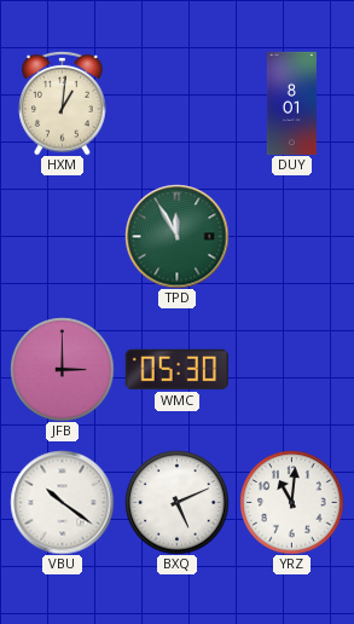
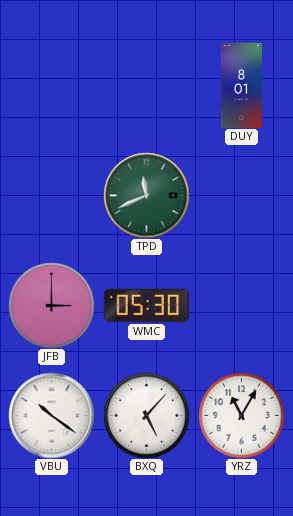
HXM: 1:01 -> none
TPD: 11:55 -> 11:41
BXQ: 5:11 -> 5:07
YRZ: 11:01 -> 11:05
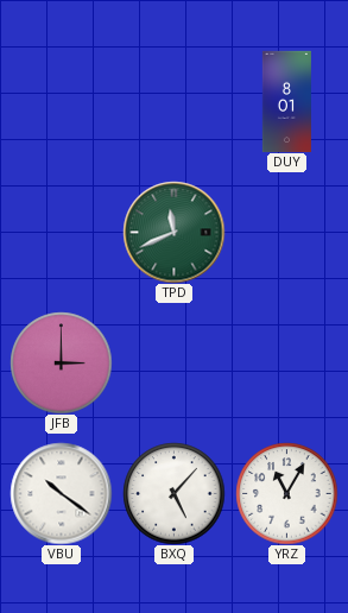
WMC: 05:30 -> none
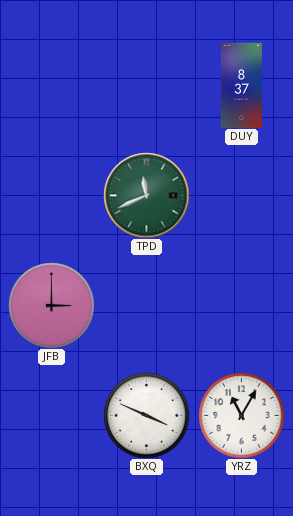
DUY: 8:01 -> 8:37
VBU: 10:21 -> none
BXQ: 5:07 -> 3:49
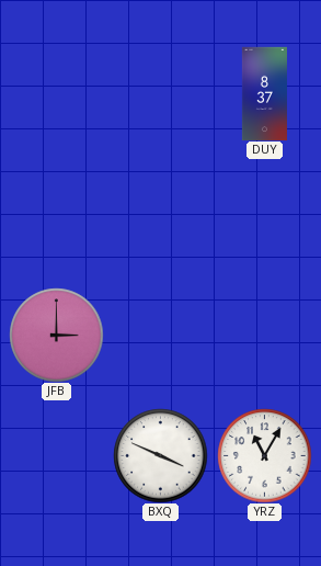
TPD: 11:41 -> none
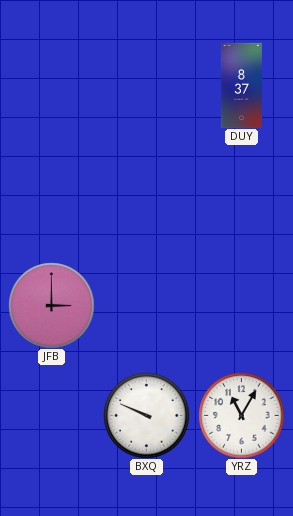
BXQ: 3:49 -> 9:49
